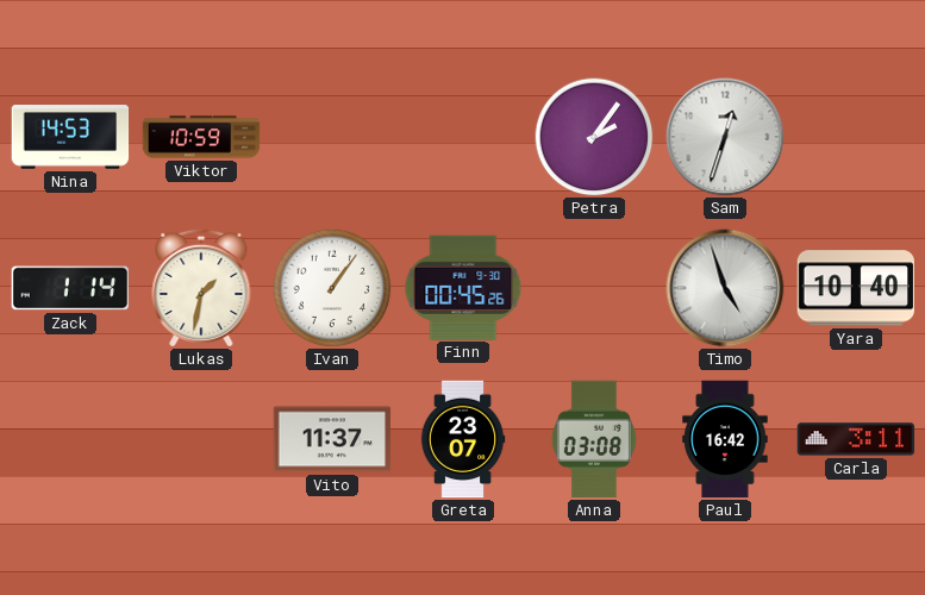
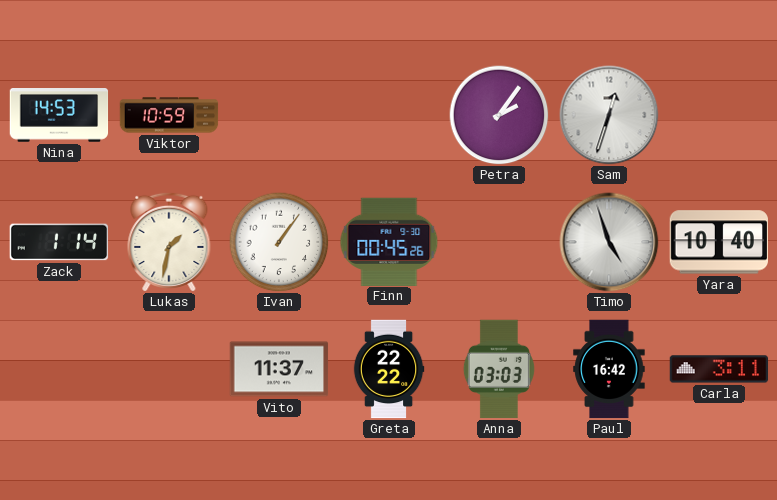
Greta: 23:07 -> 22:22
Anna: 03:08 -> 03:03
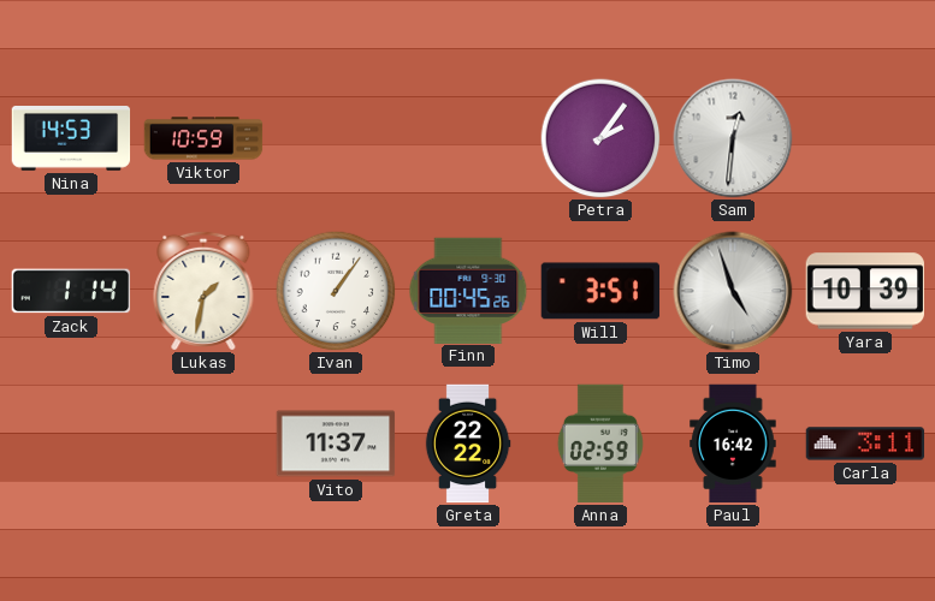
Sam: 12:33 -> 12:31
Will: none -> 3:51
Yara: 10:40 -> 10:39
Anna: 03:03 -> 02:59
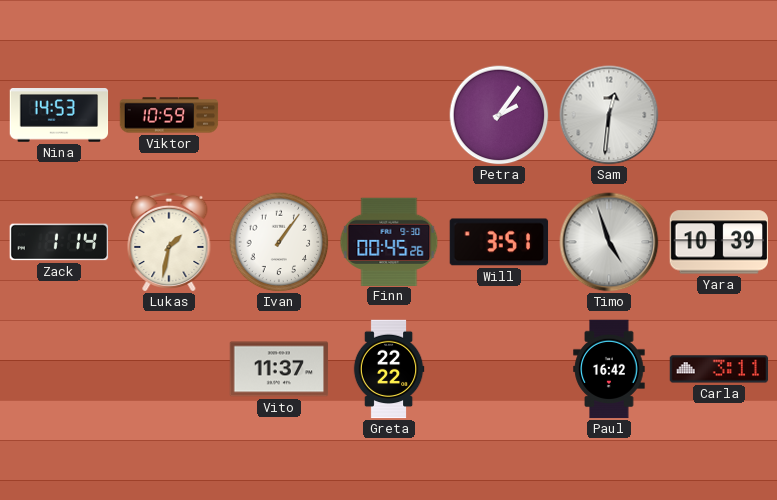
Anna: 02:59 -> none
